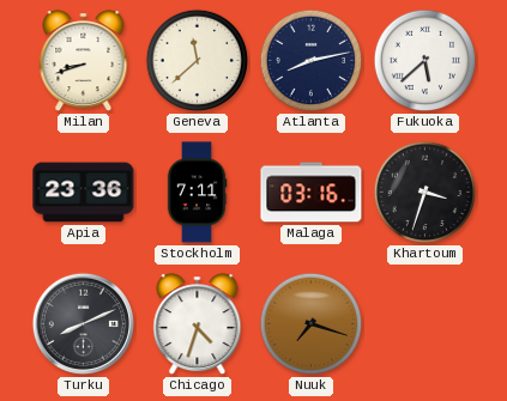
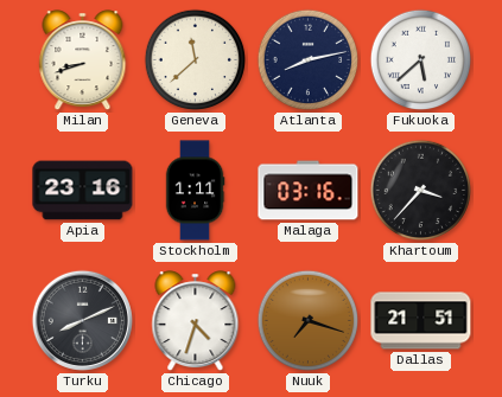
Apia: 23:36 -> 23:16
Stockholm: 7:11 -> 1:11
Khartoum: 3:33 -> 3:37
Dallas: none -> 21:51
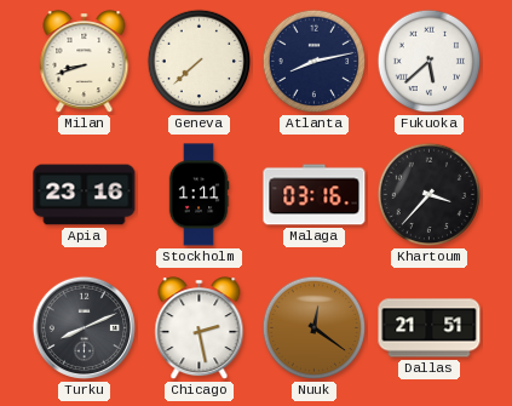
Geneva: 11:38 -> 7:38
Chicago: 4:33 -> 2:28
Nuuk: 7:18 -> 12:21
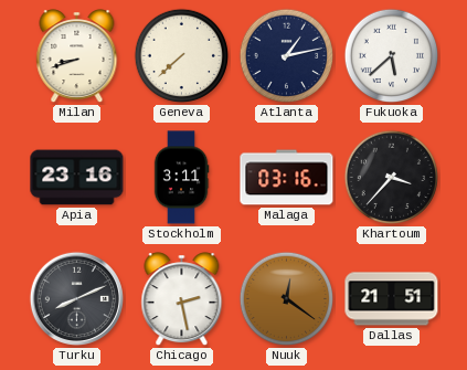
Atlanta: 8:13 -> 1:13
Stockholm: 1:11 -> 3:11
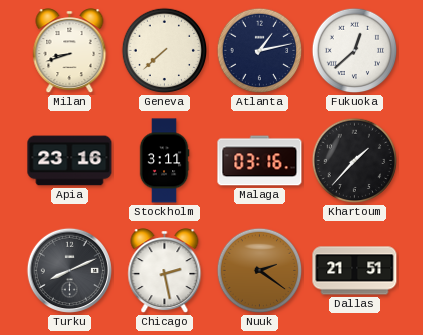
Fukuoka: 5:38 -> 12:38
Khartoum: 3:37 -> 1:37
Nuuk: 12:21 -> 2:21
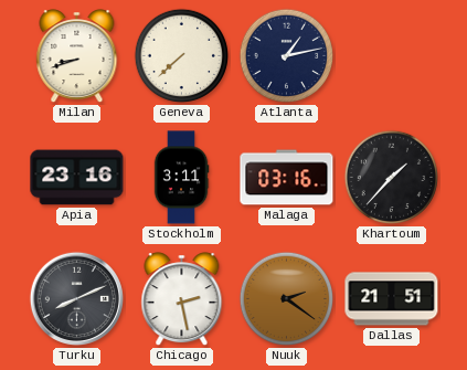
Fukuoka: 12:38 -> none
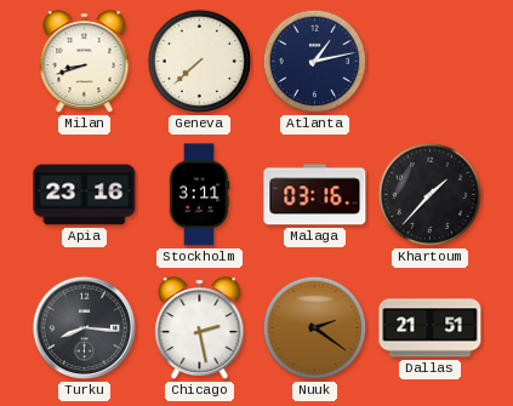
Turku: 8:11 -> 8:16
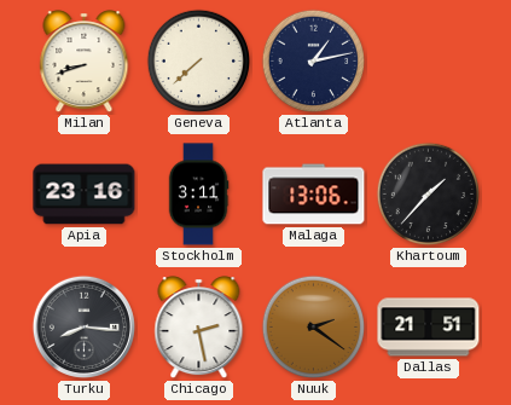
Malaga: 03:16 -> 13:06
